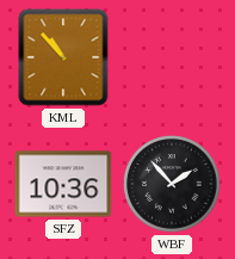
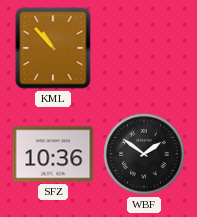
WBF: 1:53 -> 1:51
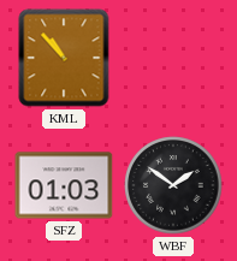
SFZ: 10:36 -> 01:03
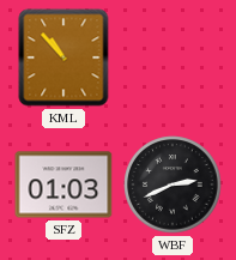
WBF: 1:51 -> 2:41
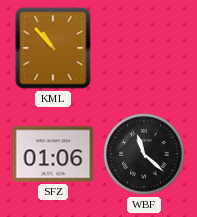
SFZ: 01:03 -> 01:06
WBF: 2:41 -> 11:22
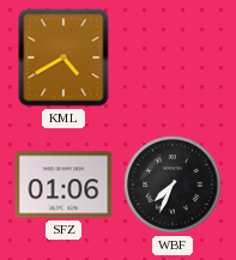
KML: 10:53 -> 4:40
WBF: 11:22 -> 7:34
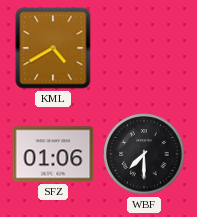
WBF: 7:34 -> 7:30
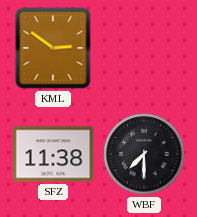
KML: 4:40 -> 2:51
SFZ: 01:06 -> 11:38
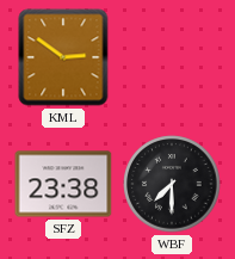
SFZ: 11:38 -> 23:38
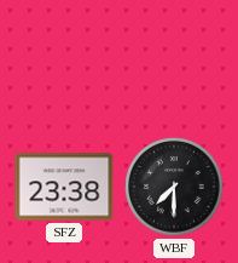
KML: 2:51 -> none
